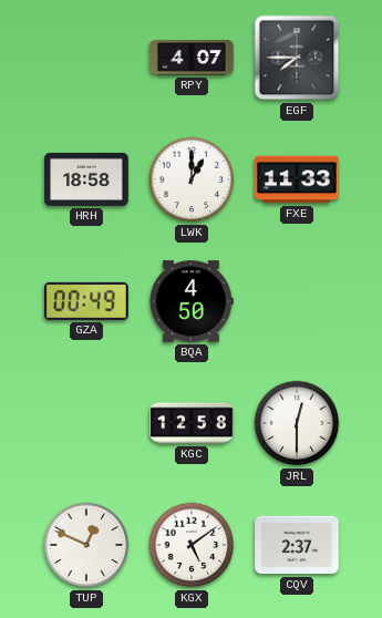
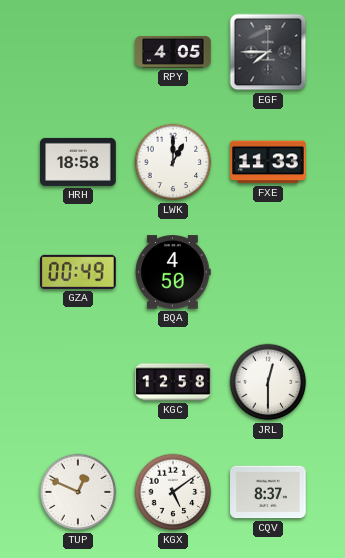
RPY: 4:07 -> 4:05
CQV: 2:37 -> 8:37
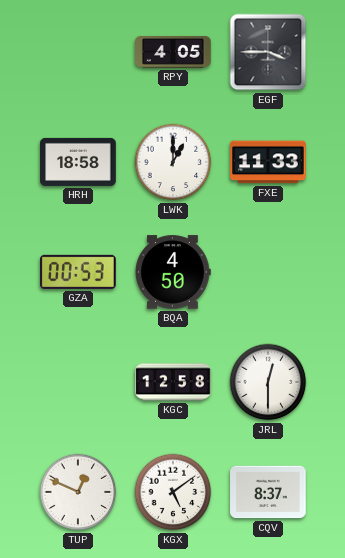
EGF: 7:45 -> 3:45
GZA: 00:49 -> 00:53
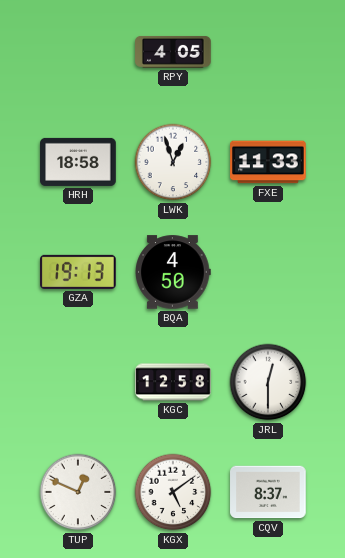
EGF: 3:45 -> none
LWK: 1:00 -> 12:57
GZA: 00:53 -> 19:13
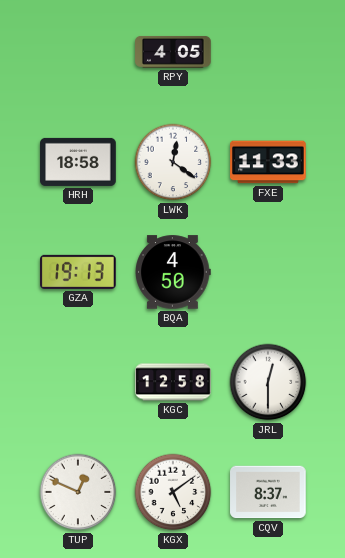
LWK: 12:57 -> 12:21
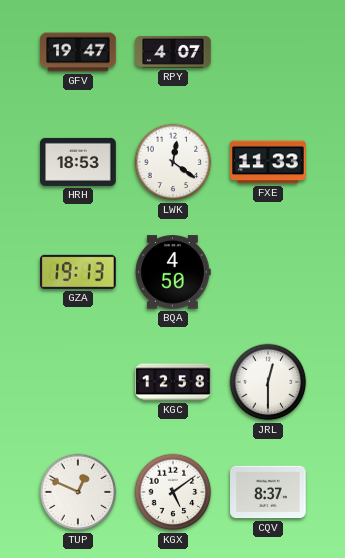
GFV: none -> 19:47
RPY: 4:05 -> 4:07
HRH: 18:58 -> 18:53
